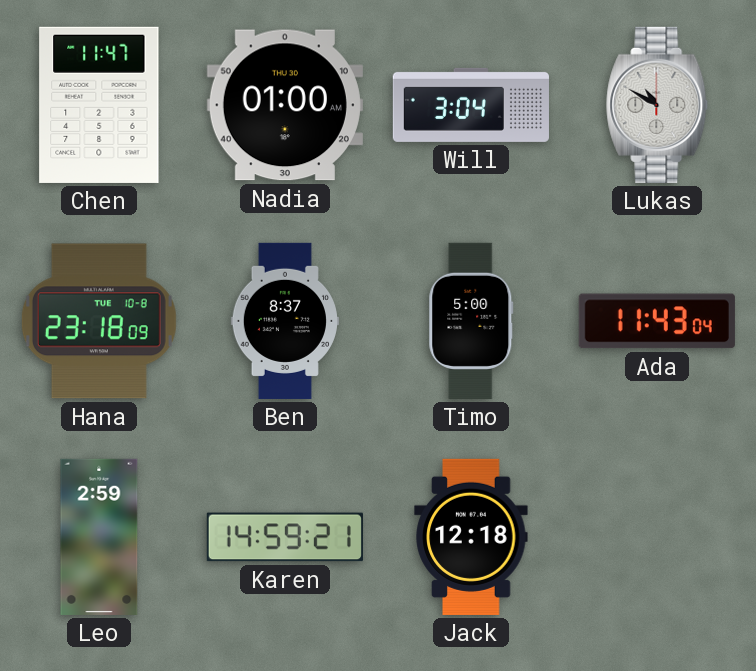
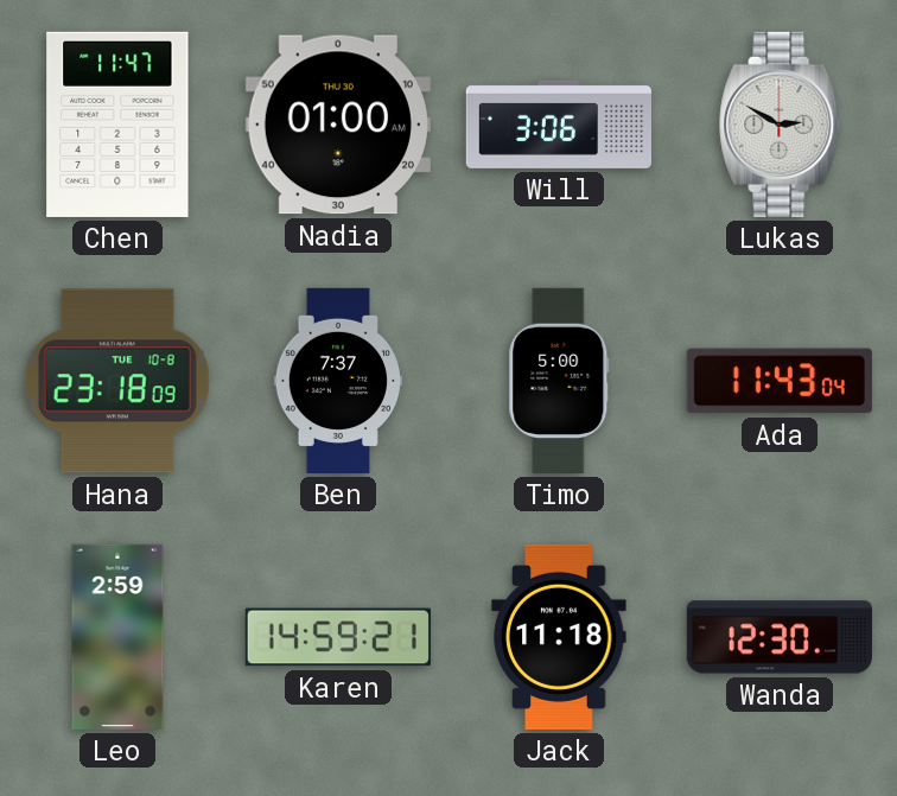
Will: 3:04 -> 3:06
Lukas: 10:50 -> 2:50
Ben: 8:37 -> 7:37
Jack: 12:18 -> 11:18
Wanda: none -> 12:30
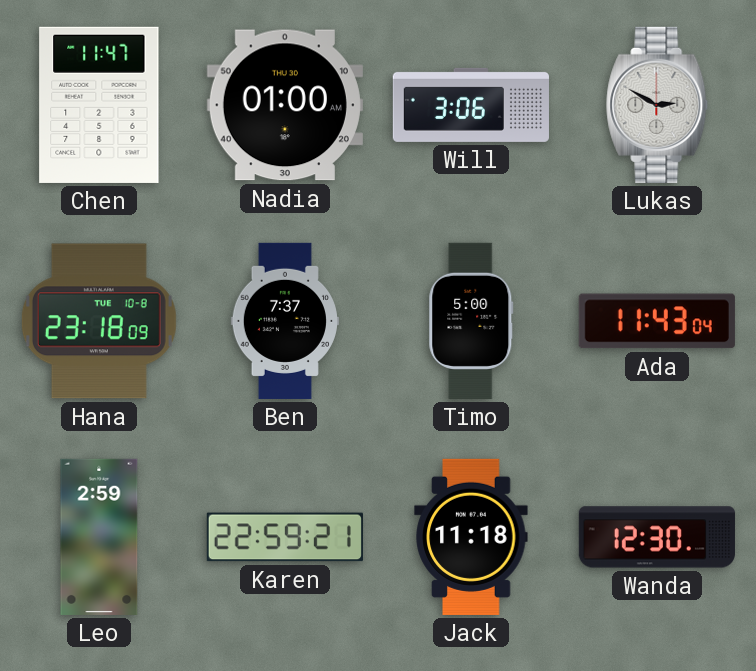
Karen: 14:59 -> 22:59
